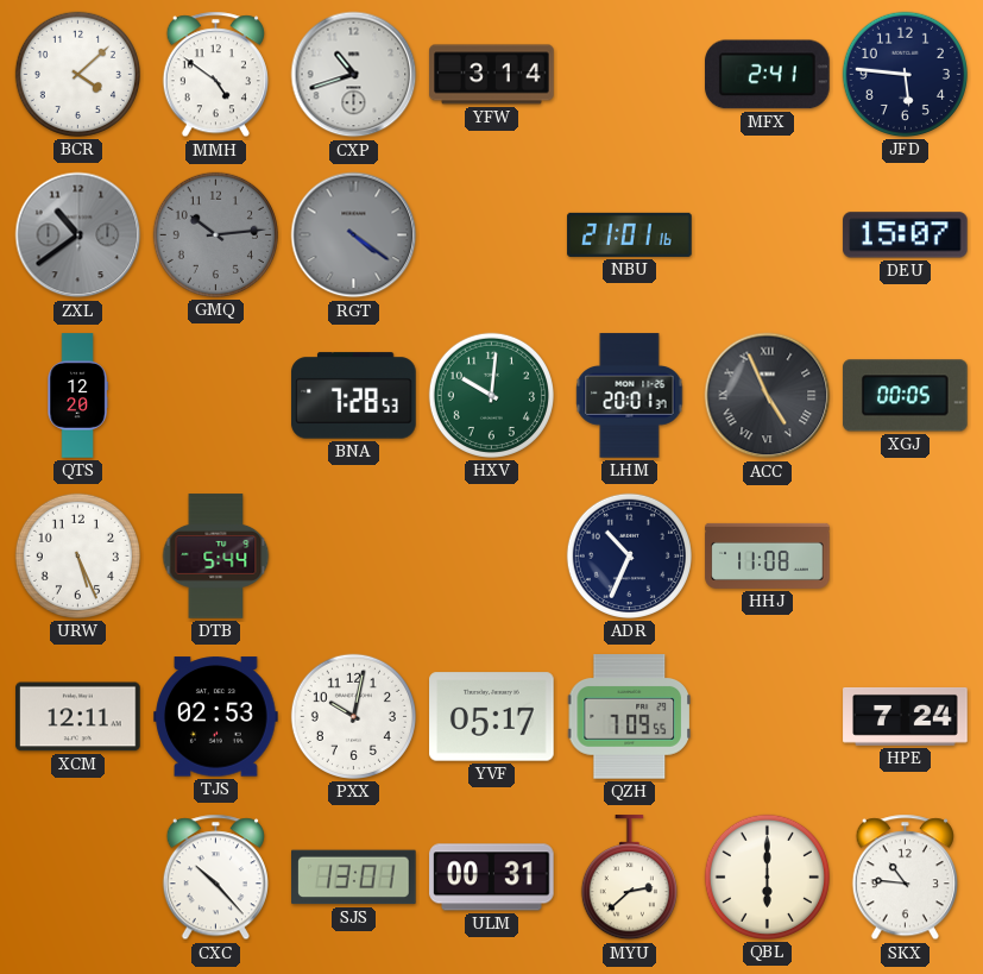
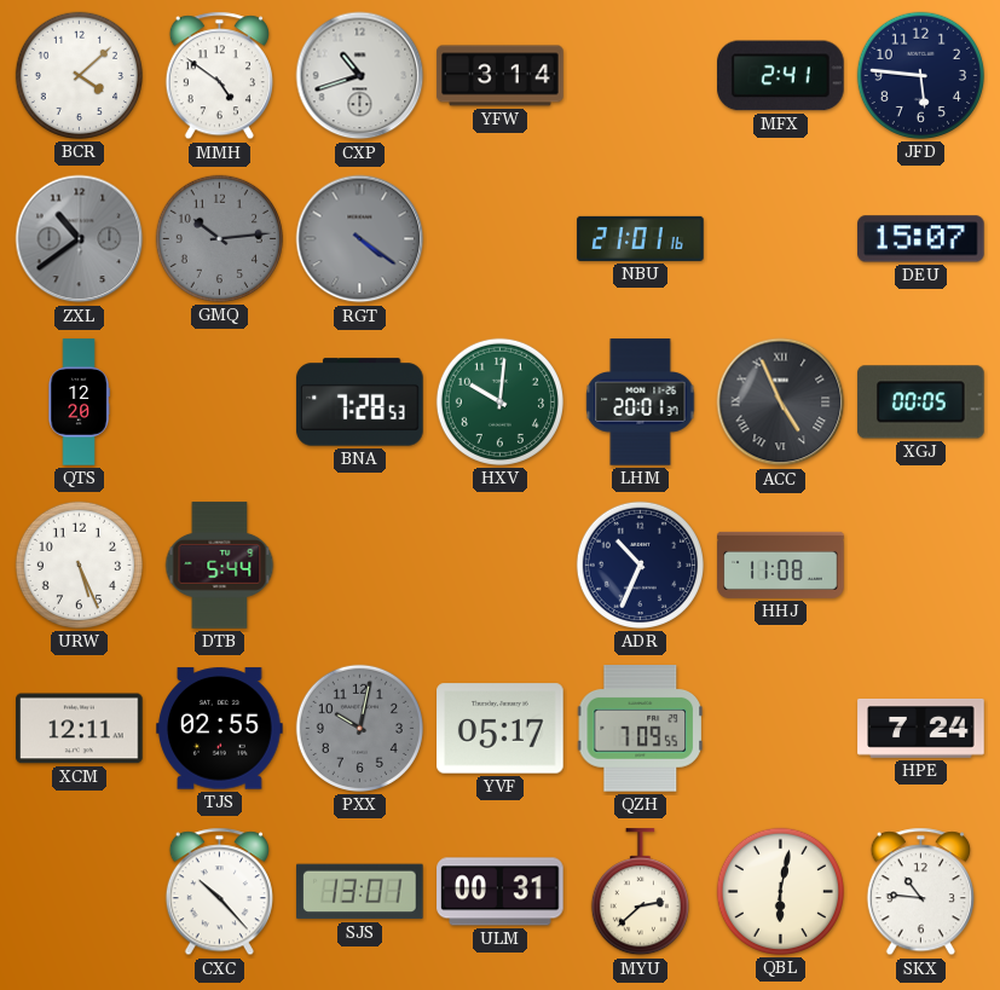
TJS: 02:53 -> 02:55
PXX dial: white -> grey
QBL: 6:00 -> 6:02
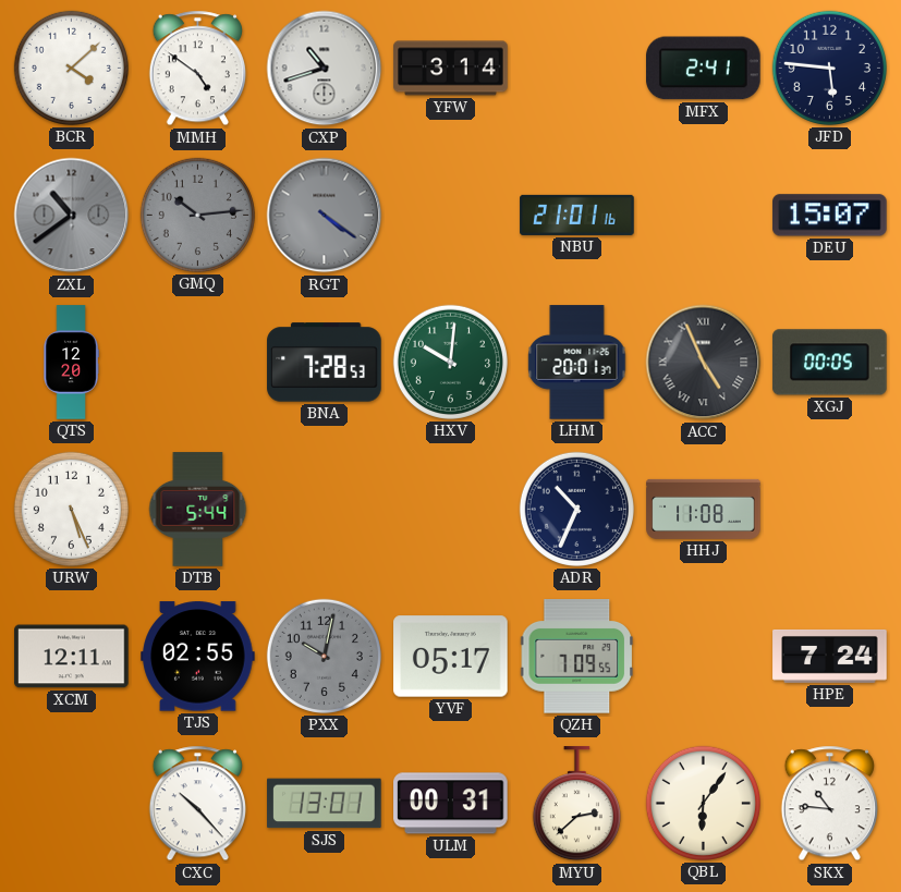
QBL: 6:02 -> 6:06
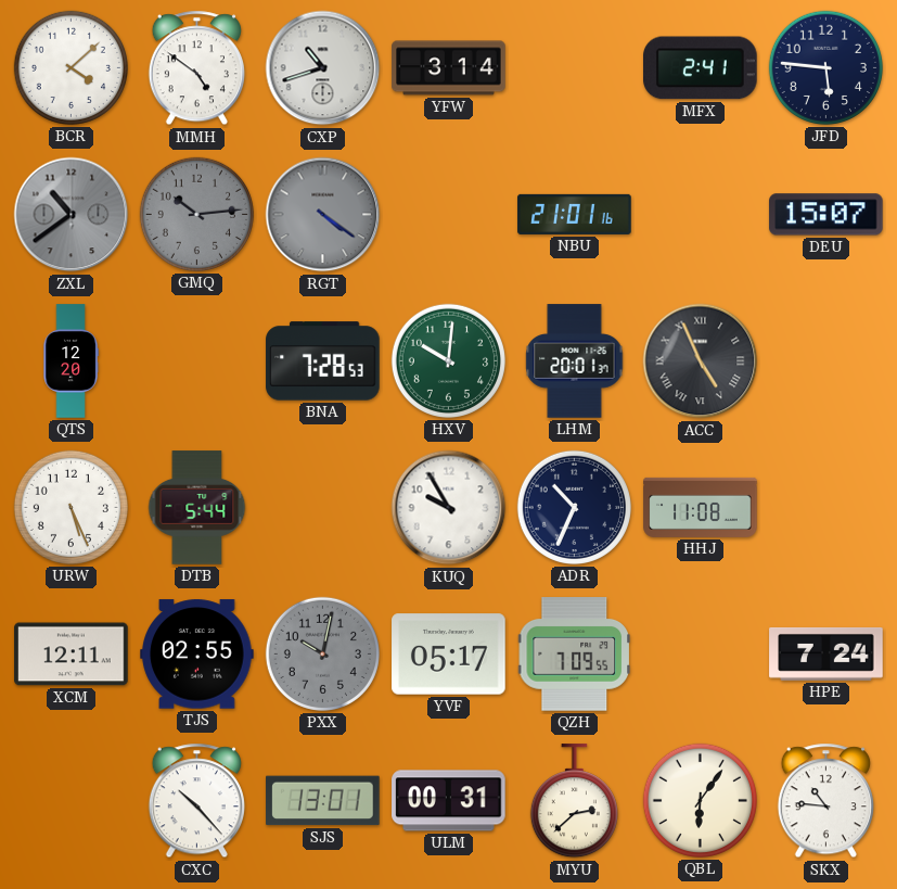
XGJ: 00:05 -> none
KUQ: none -> 9:55
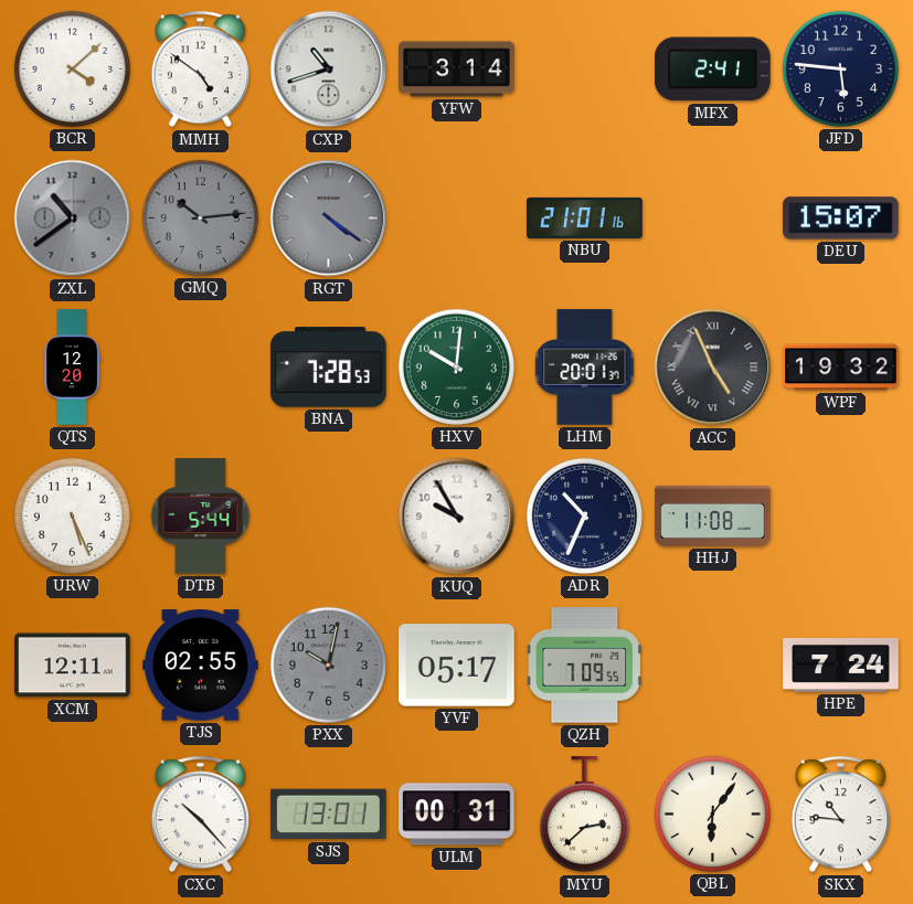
WPF: none -> 19:32
